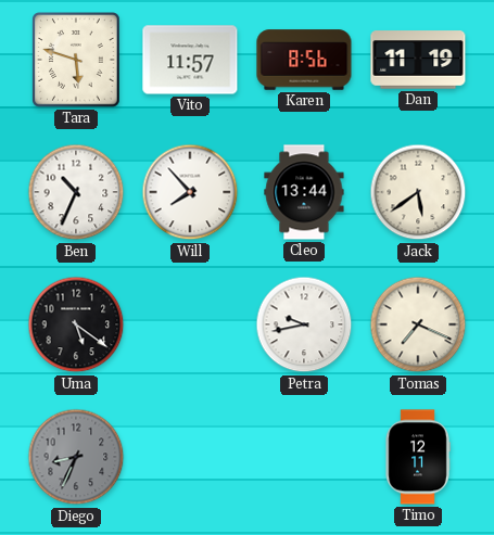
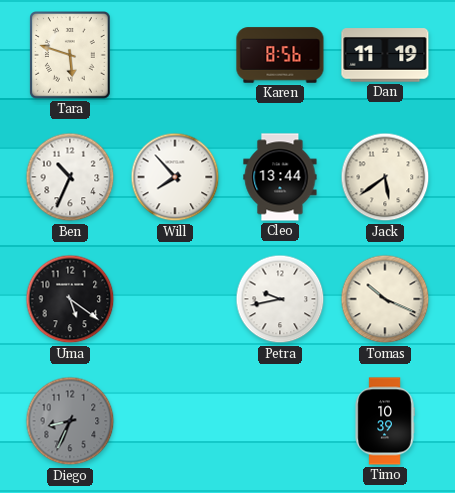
Vito: 11:57 -> none
Tomas: 7:19 -> 10:19
Timo: 12:11 -> 10:39
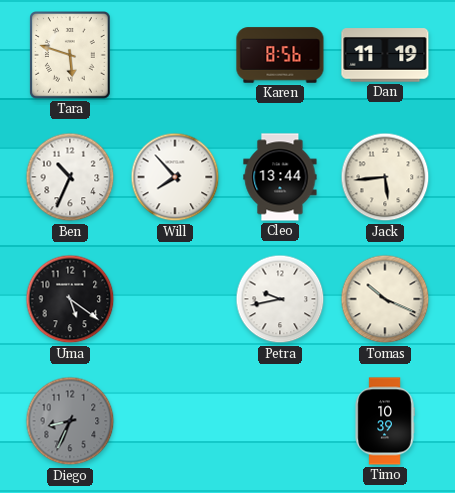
Jack: 5:39 -> 5:44
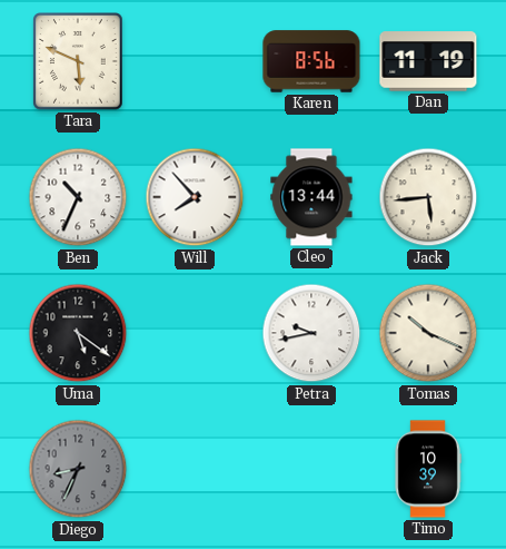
Tara: 5:48 -> 5:49
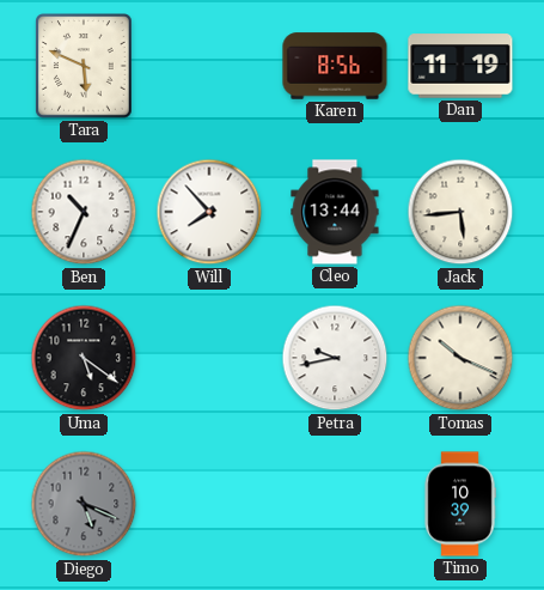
Diego: 8:34 -> 5:19
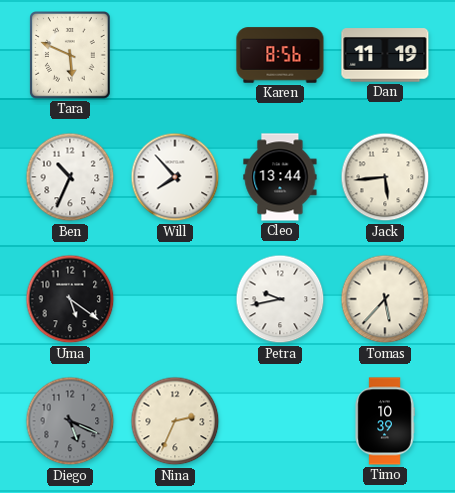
Tomas: 10:19 -> 5:37
Nina: none -> 2:34
